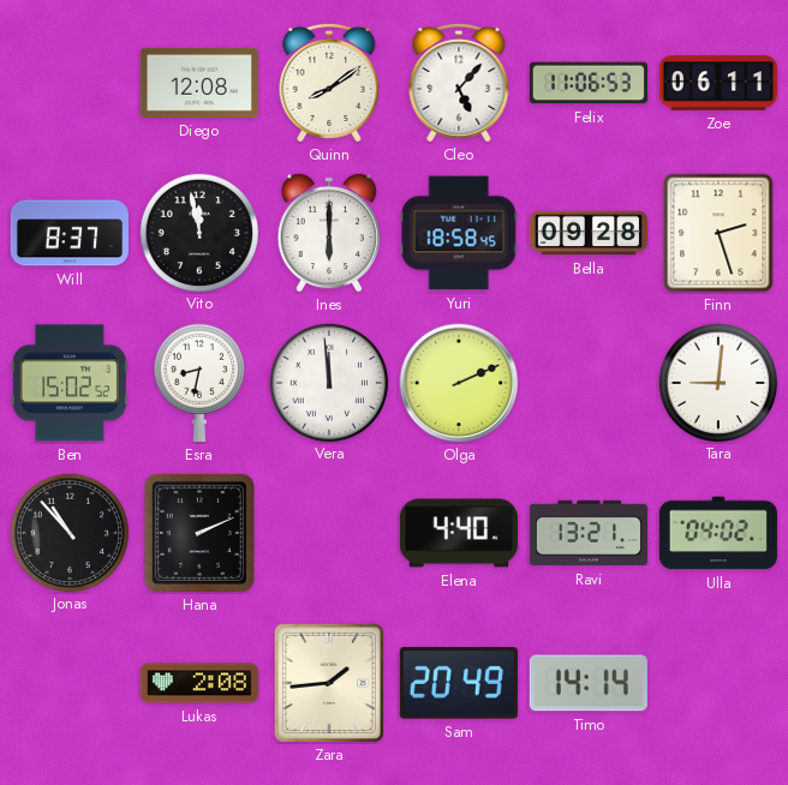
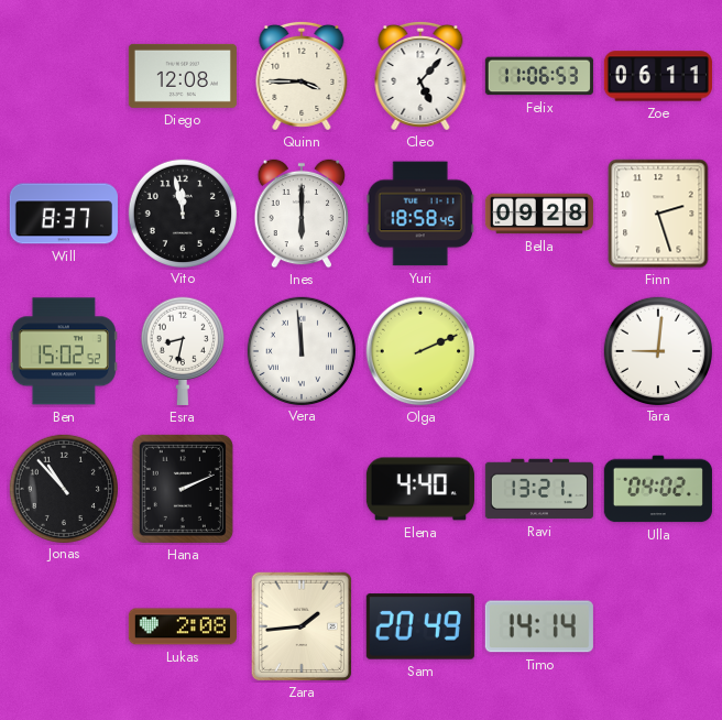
Quinn: 8:09 -> 3:45
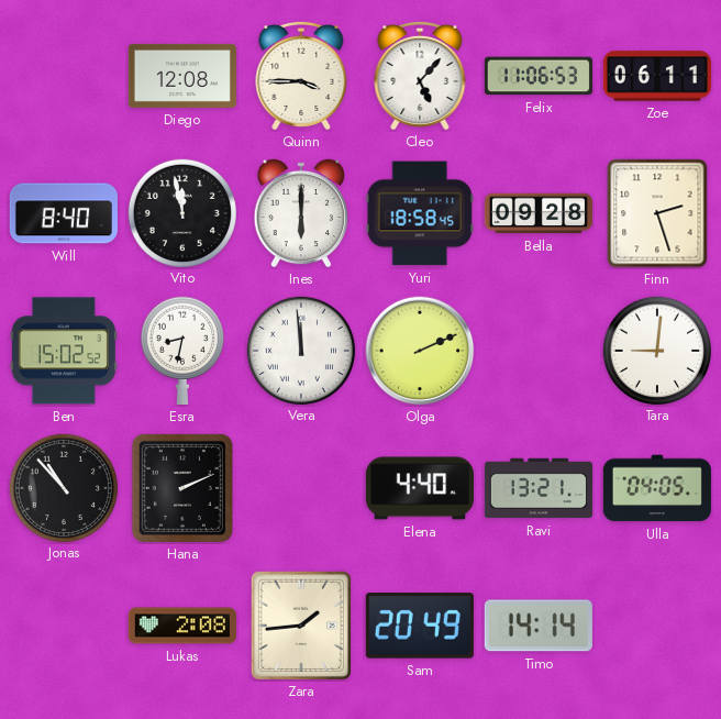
Will: 8:37 -> 8:40
Ulla: 04:02 -> 04:05
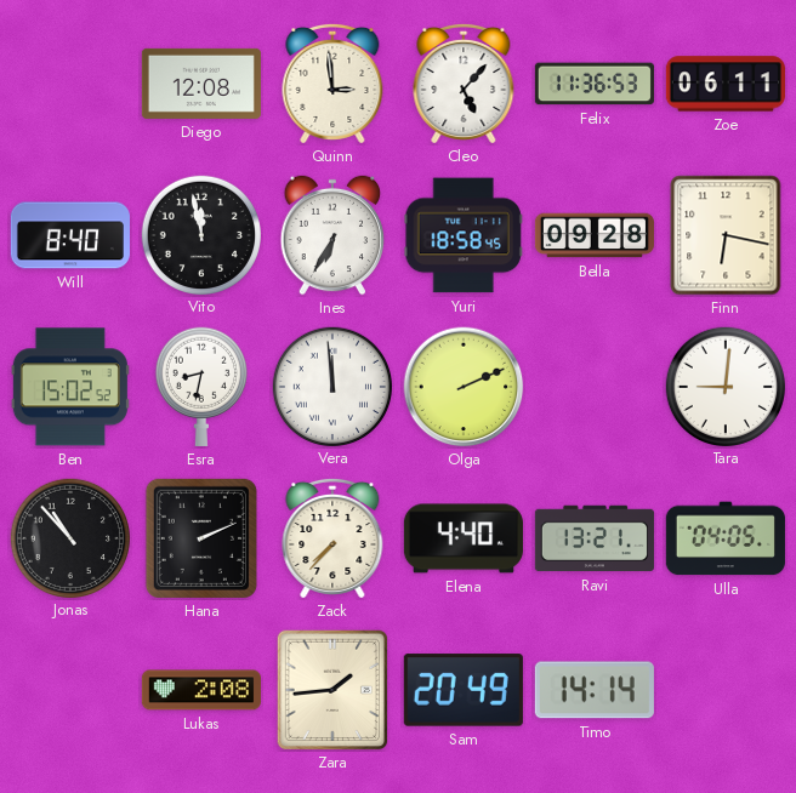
Quinn: 3:45 -> 2:59
Felix: 11:06 -> 11:36
Ines: 6:00 -> 6:35
Finn: 2:27 -> 6:17
Zack: none -> 7:37
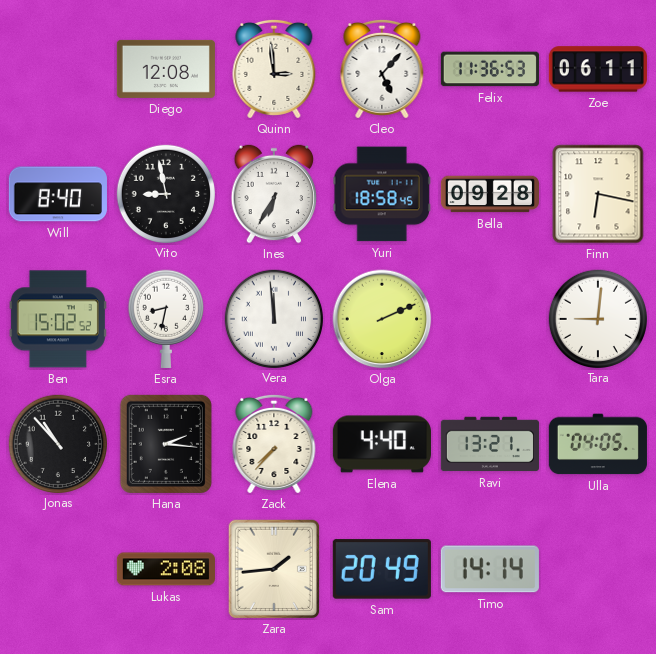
Vito: 11:58 -> 8:58
Hana: 2:11 -> 2:16
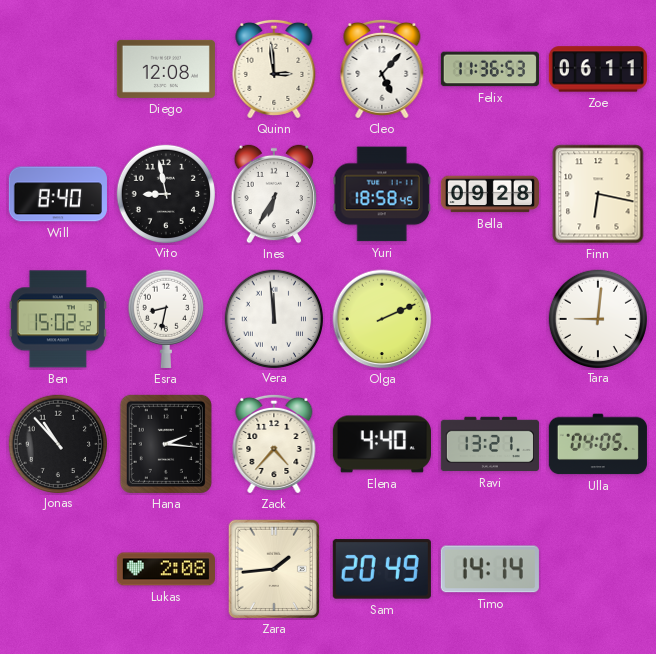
Zack: 7:37 -> 4:37
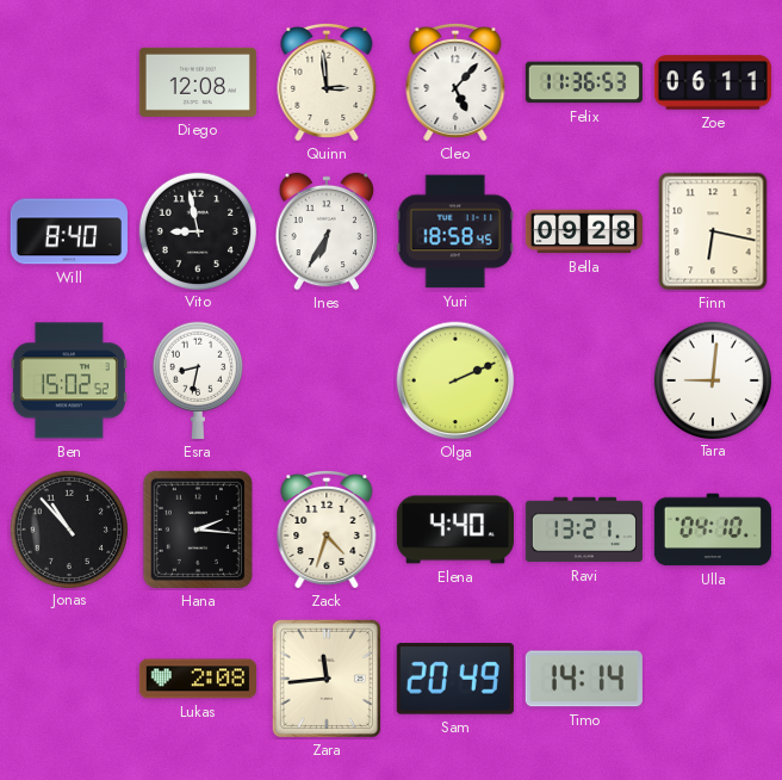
Vera: 11:59 -> none
Zack: 4:37 -> 4:33
Ulla: 04:05 -> 04:10
Zara: 1:44 -> 11:44
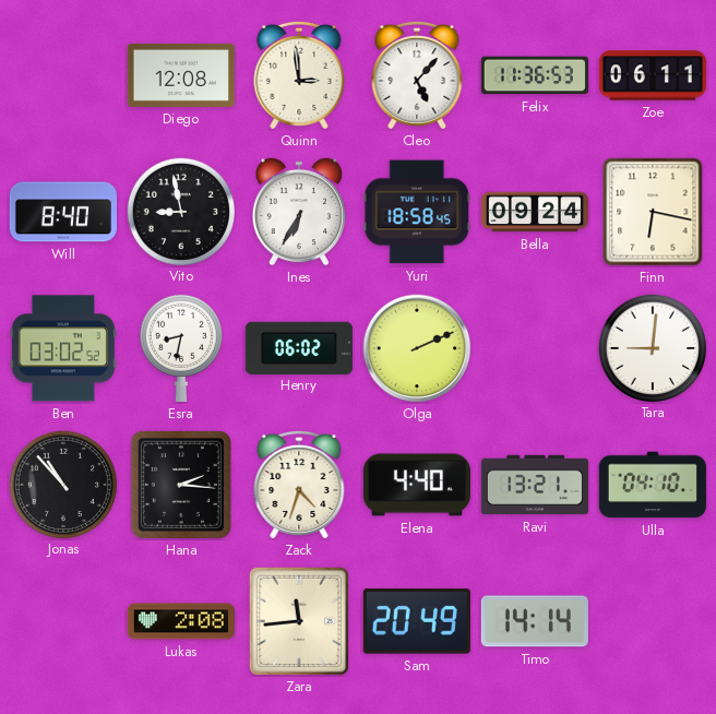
Bella: 09:28 -> 09:24
Ben: 15:02 -> 03:02
Henry: none -> 06:02
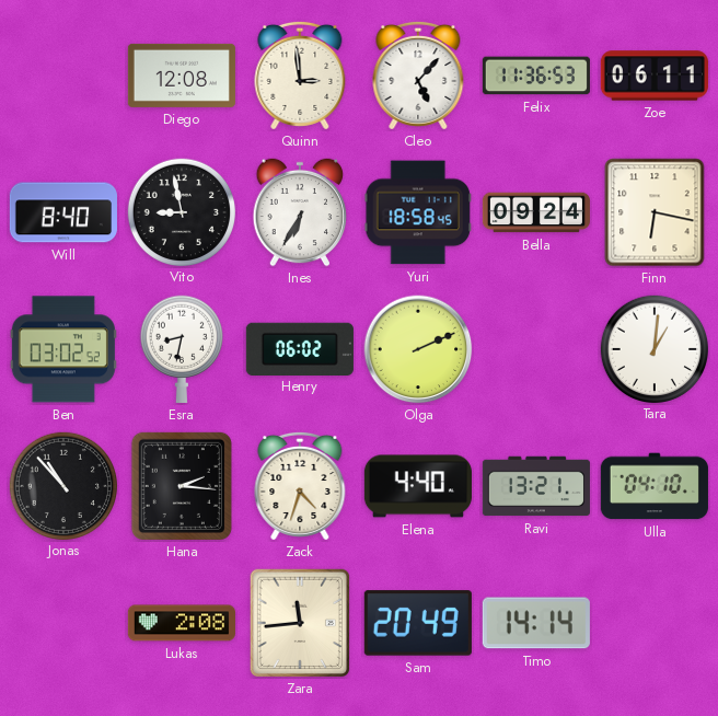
Tara: 9:01 -> 1:01
